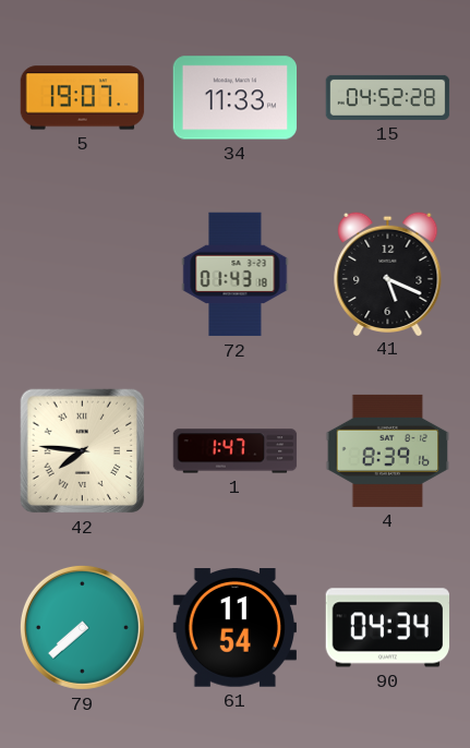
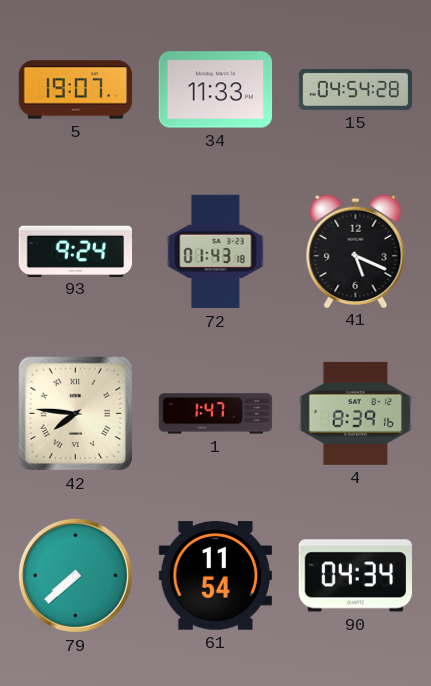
15: 04:52 -> 04:54
93: none -> 9:24
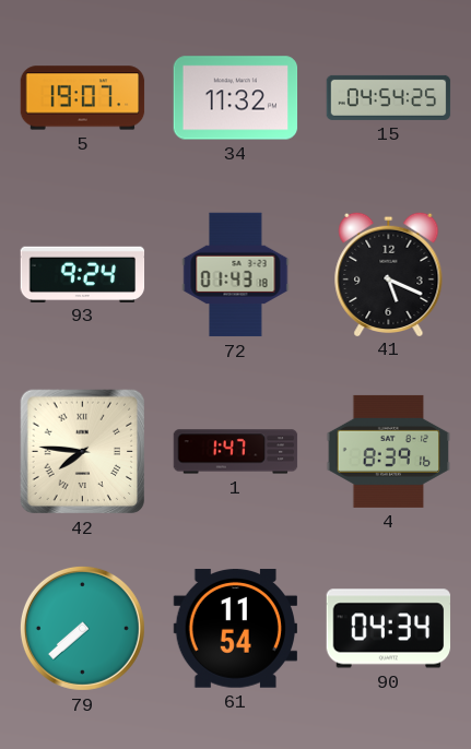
34: 11:33 -> 11:32
15: 04:54:28 -> 04:54:25
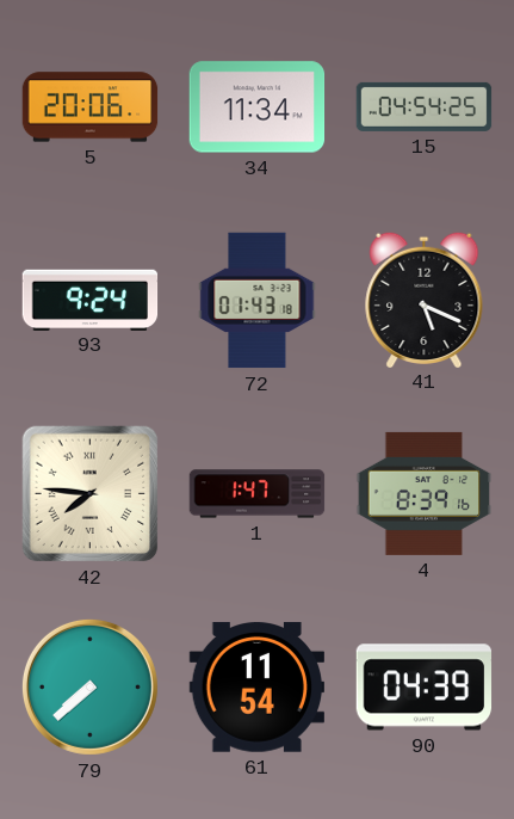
5: 19:07 -> 20:06
34: 11:32 -> 11:34
90: 04:34 -> 04:39
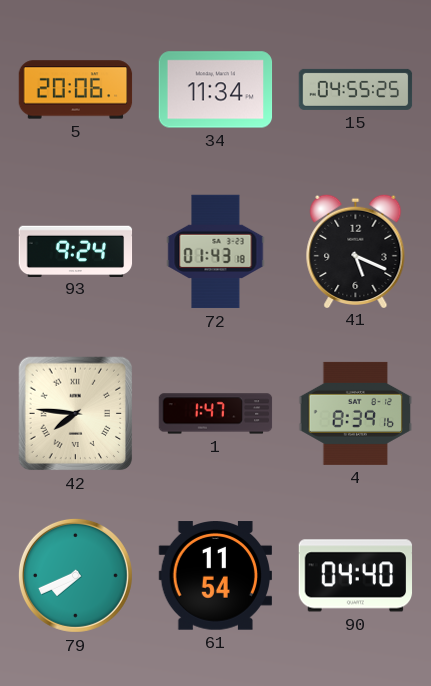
15: 04:54 -> 04:55
79: 7:38 -> 7:41
90: 04:39 -> 04:40
